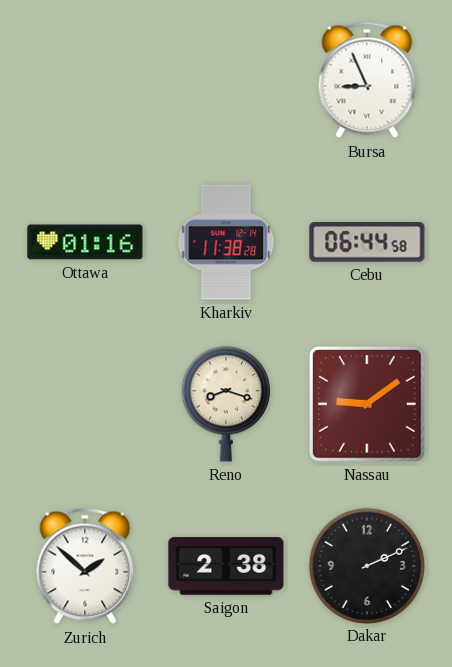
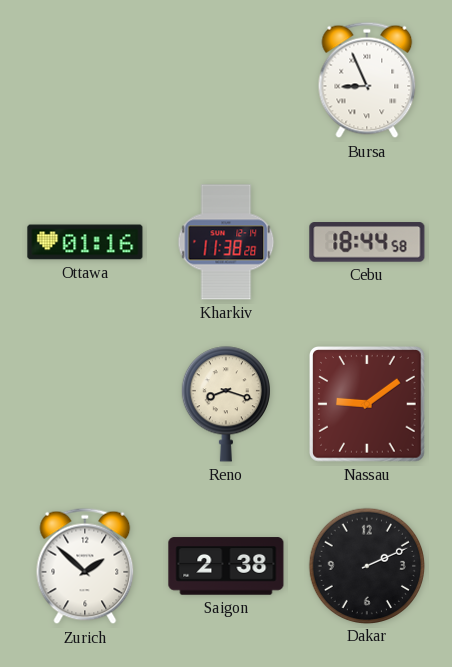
Cebu: 06:44 -> 18:44
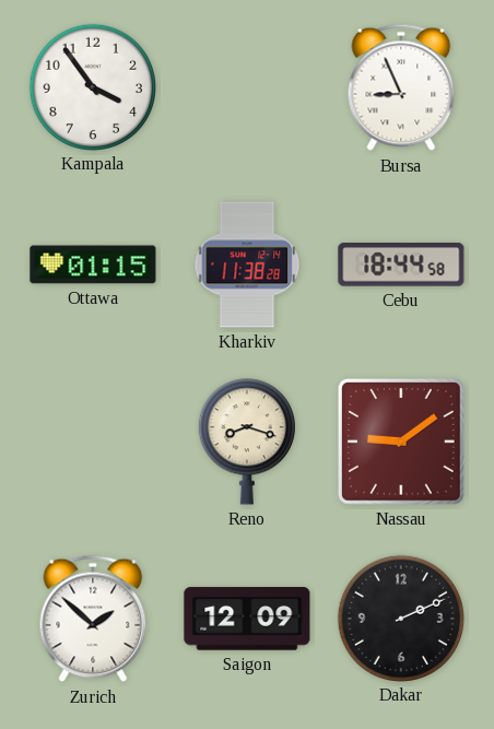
Kampala: none -> 3:54
Ottawa: 01:16 -> 01:15
Saigon: 2:38 -> 12:09
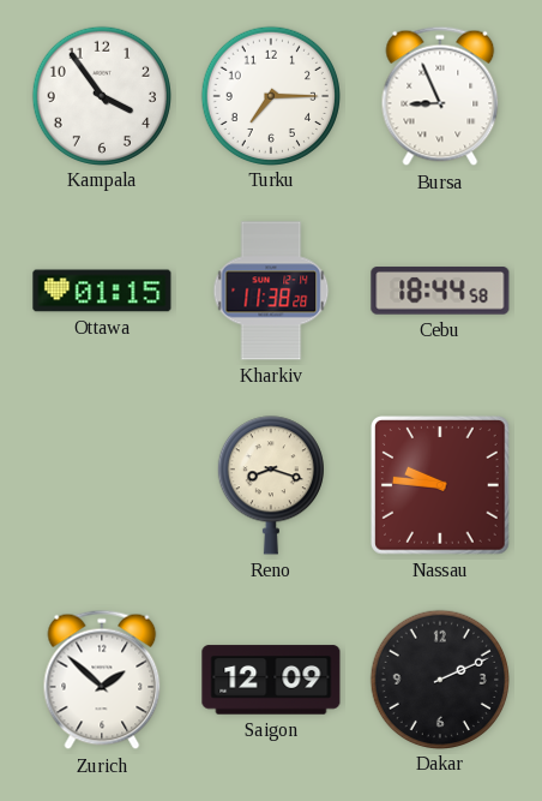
Turku: none -> 7:15
Nassau: 9:09 -> 9:46
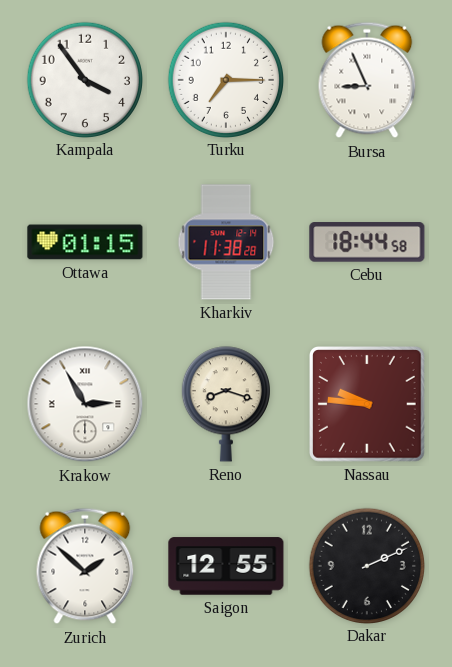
Krakow: none -> 2:55
Saigon: 12:09 -> 12:55
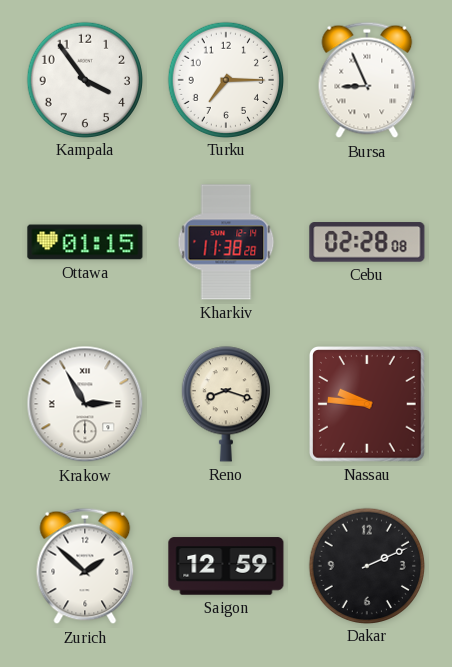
Cebu: 18:44 -> 02:28
Saigon: 12:55 -> 12:59
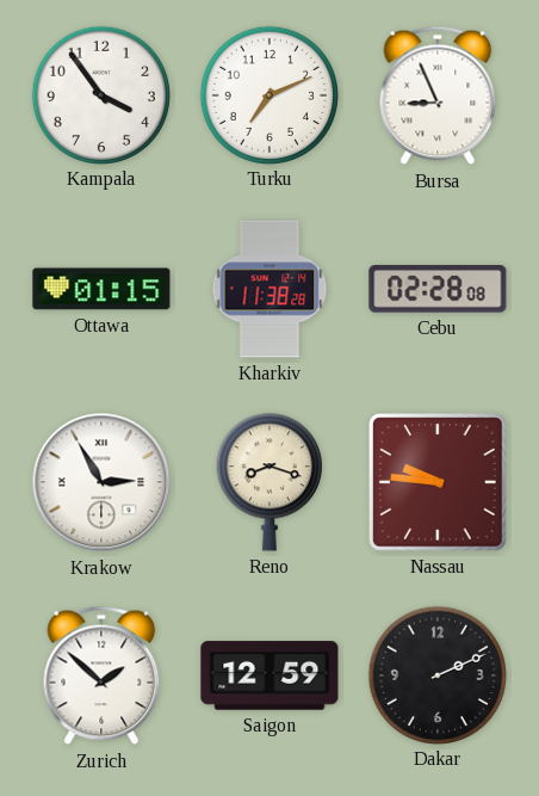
Turku: 7:15 -> 7:11
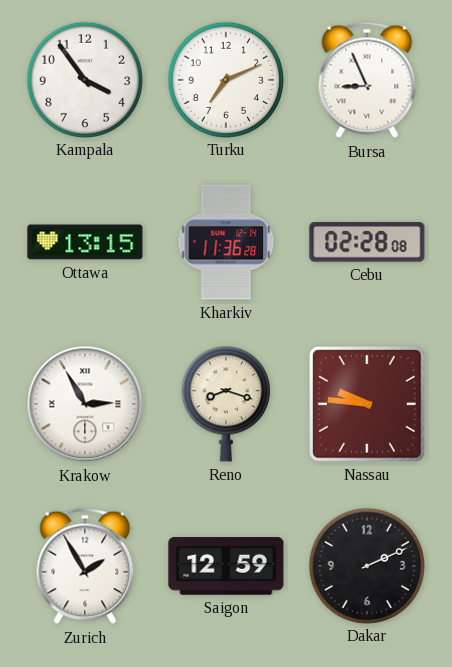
Ottawa: 01:15 -> 13:15
Kharkiv: 11:38 -> 11:36
Zurich: 1:52 -> 1:55
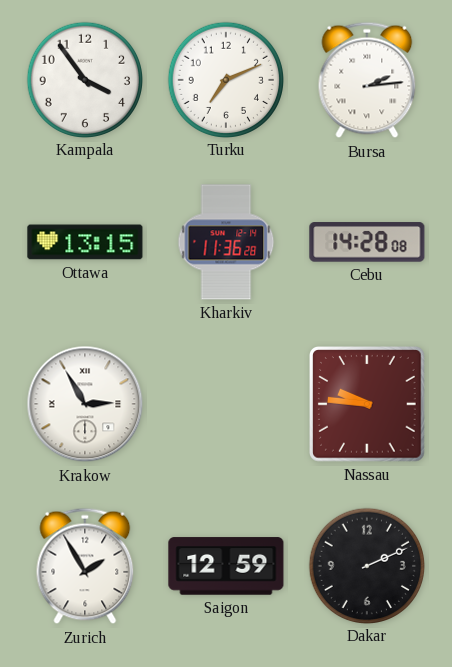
Bursa: 8:56 -> 2:14
Cebu: 02:28 -> 14:28
Reno: 8:18 -> none
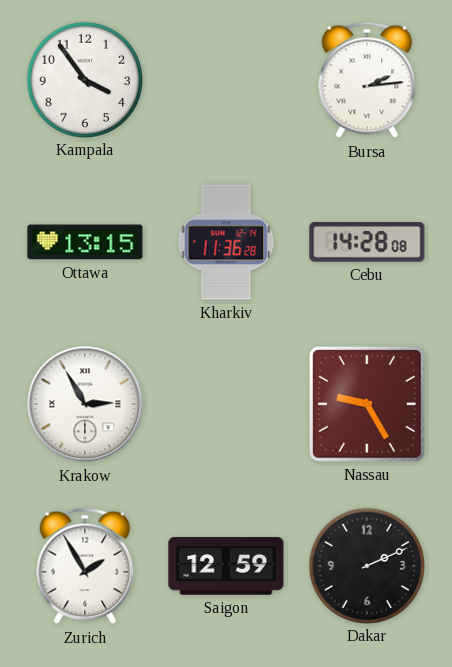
Turku: 7:11 -> none
Nassau: 9:46 -> 9:25
